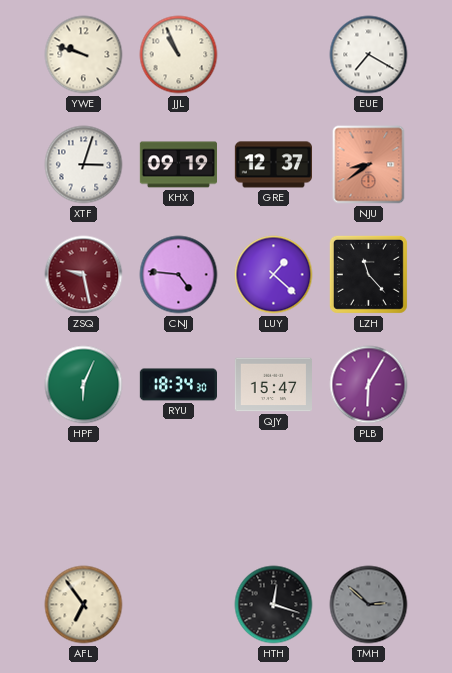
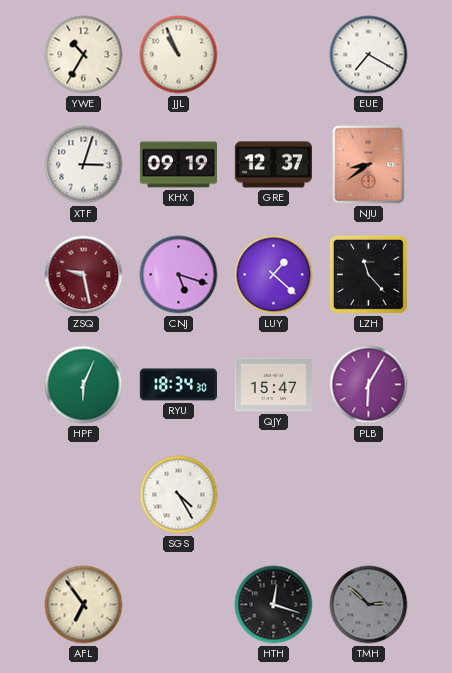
YWE: 9:48 -> 10:35
CNJ: 4:46 -> 5:18
SGS: none -> 4:25
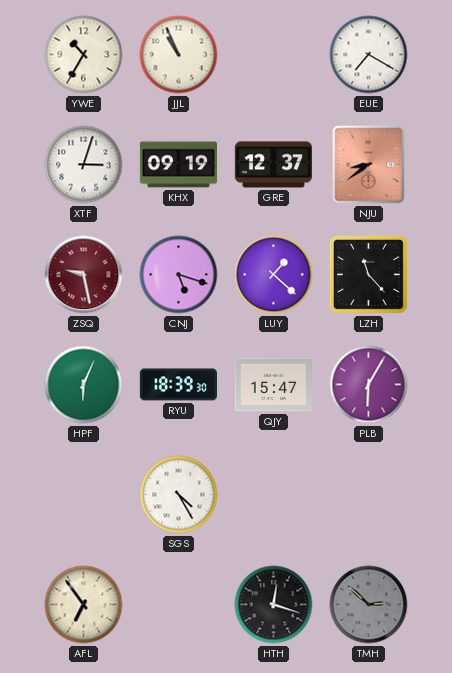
RYU: 18:34 -> 18:39
